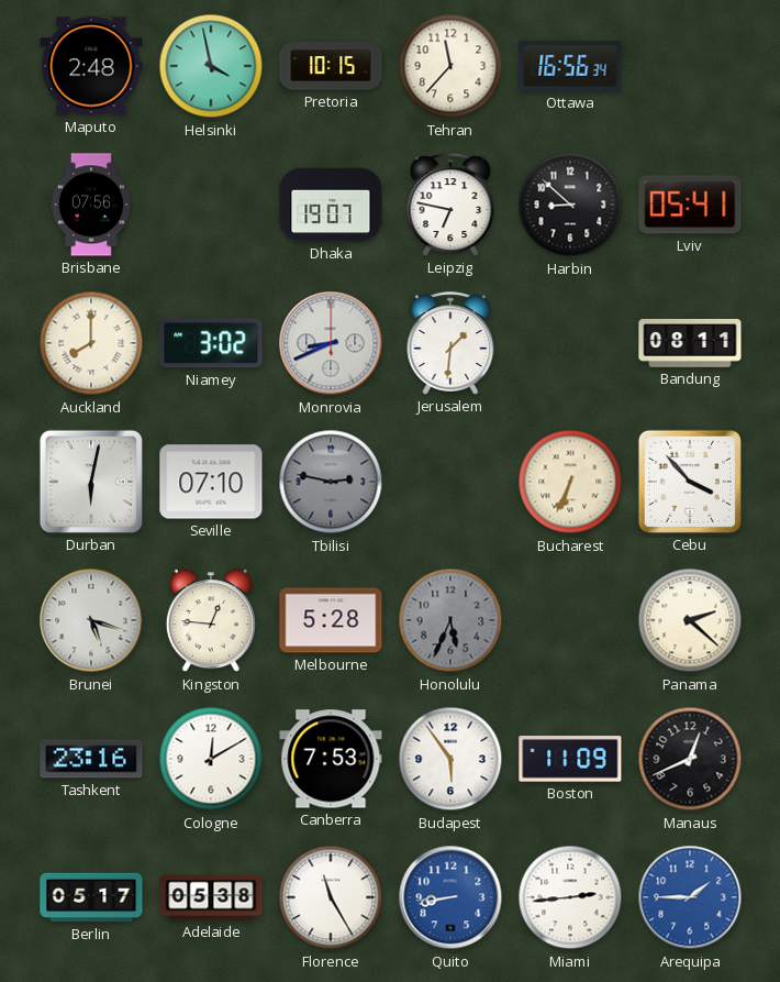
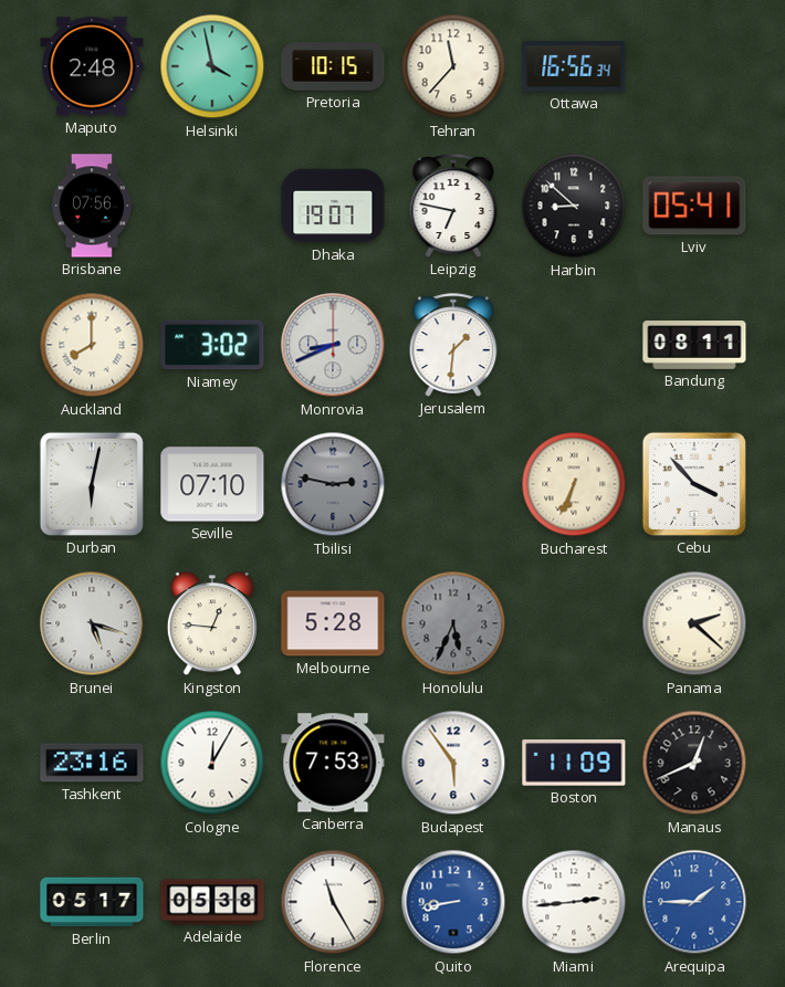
Cologne: 12:10 -> 12:05
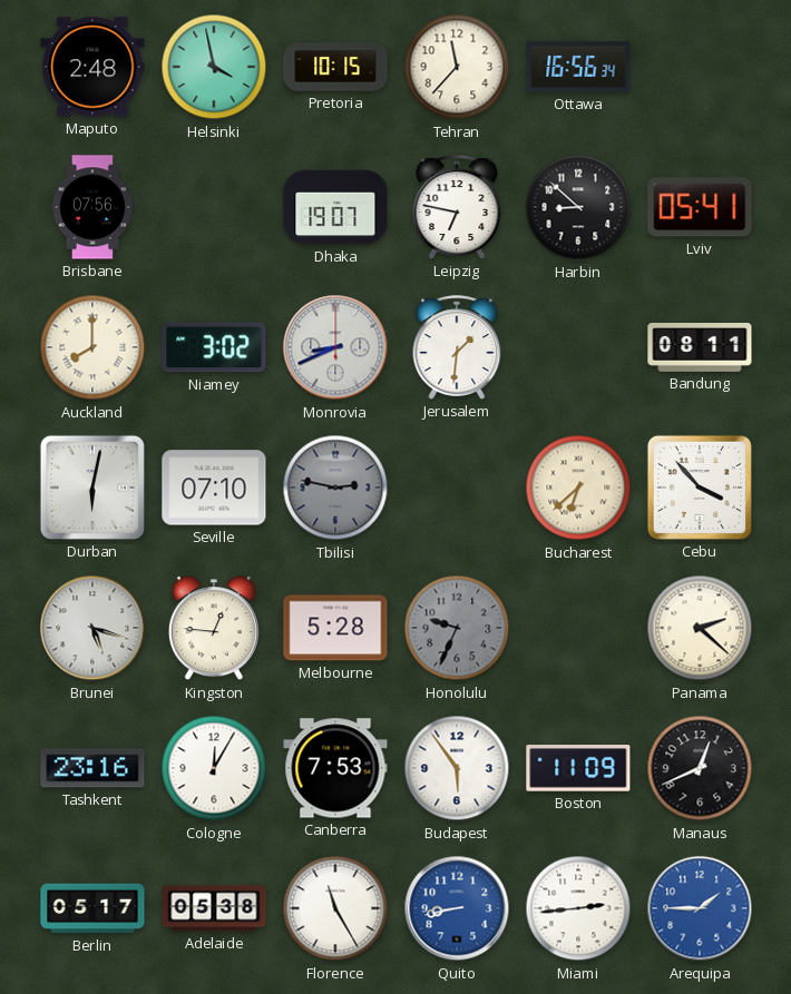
Bucharest: 6:34 -> 6:38
Honolulu: 5:34 -> 9:34
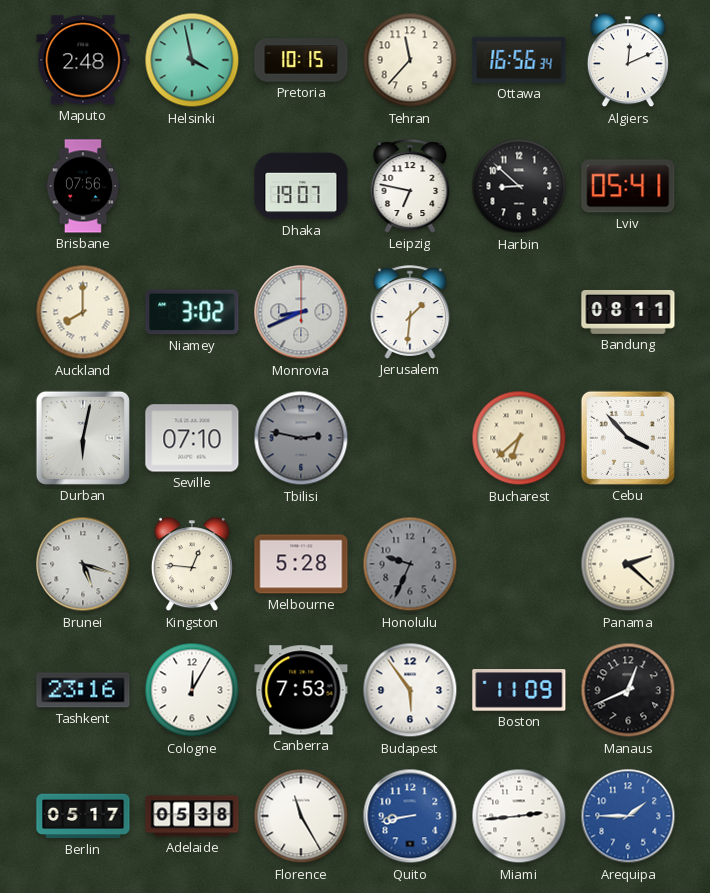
Algiers: none -> 12:11
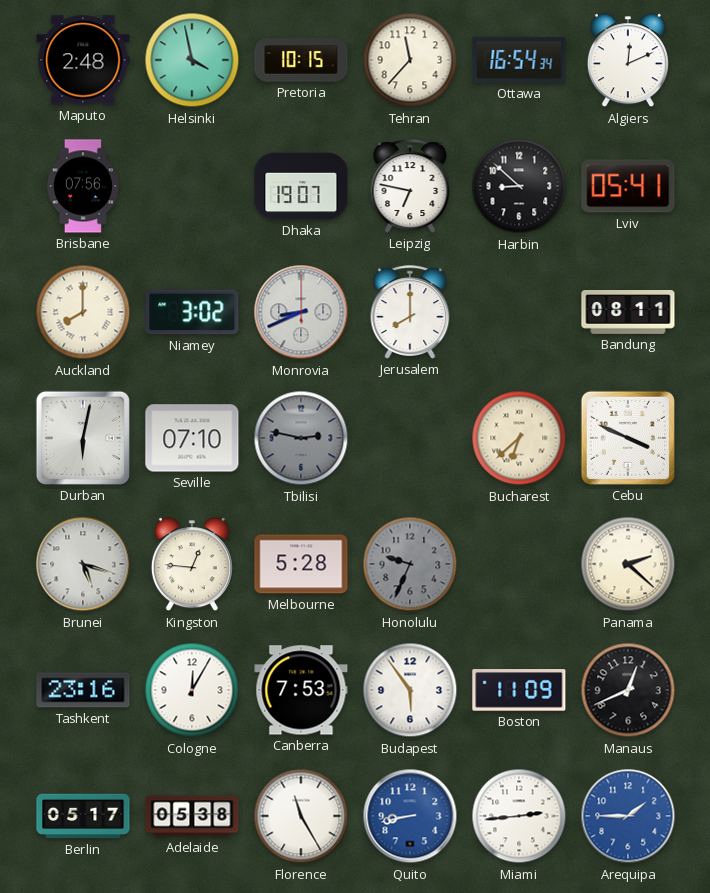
Ottawa: 16:56 -> 16:54
Jerusalem: 1:31 -> 8:00
Cebu: 3:53 -> 3:49
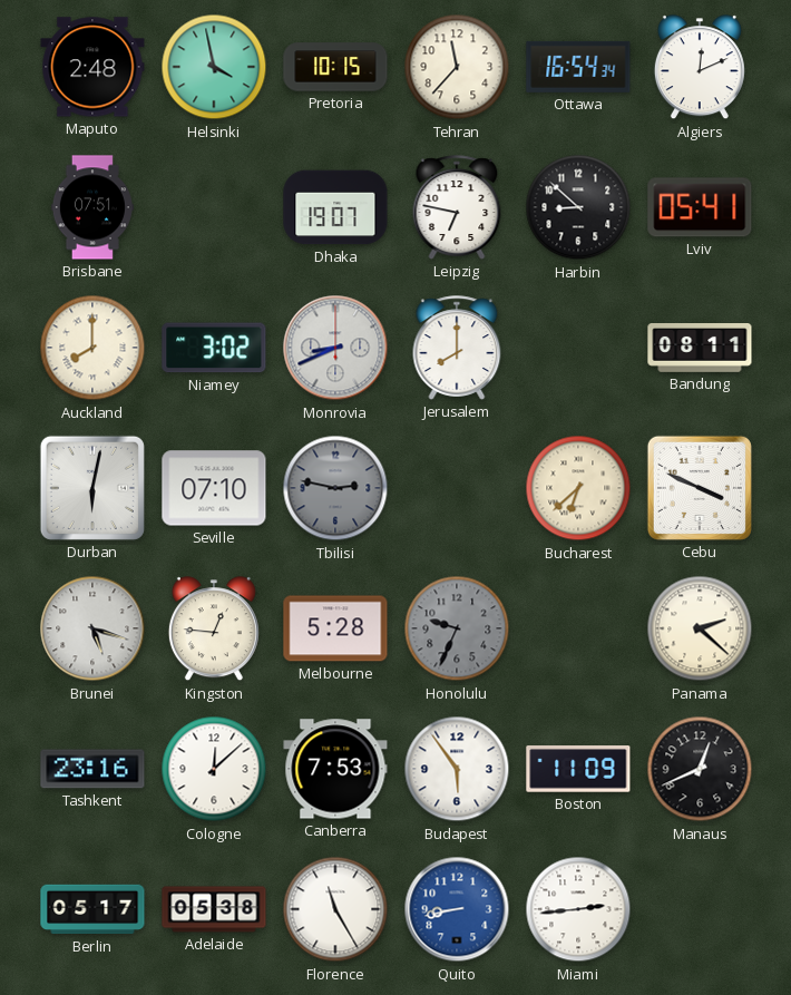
Brisbane: 07:56 -> 07:51
Cologne: 12:05 -> 12:08
Arequipa: 1:45 -> none
